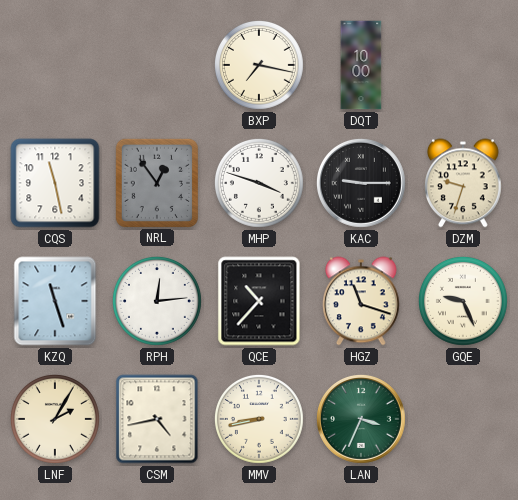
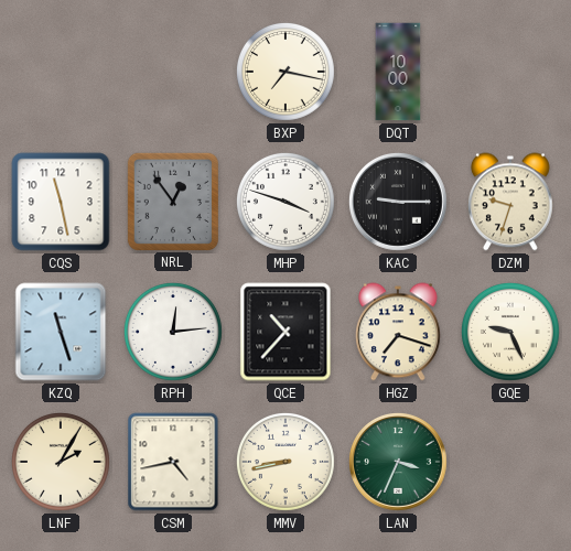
HGZ: 11:18 -> 7:18
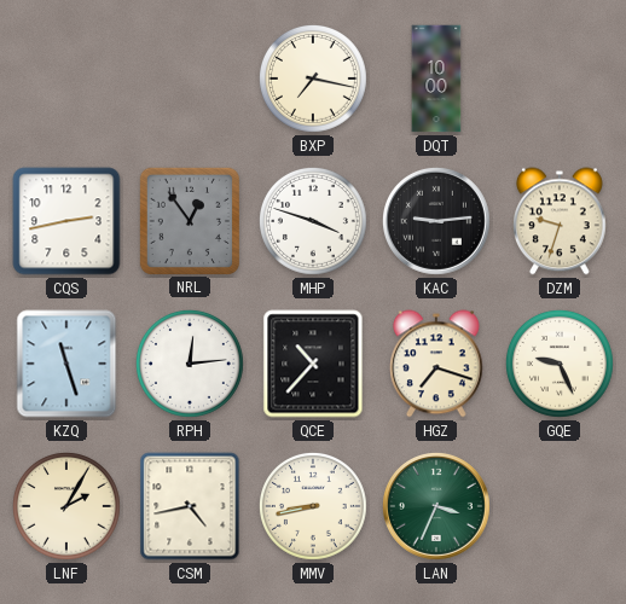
CQS: 11:28 -> 2:43
KAC: 9:15 -> 9:14
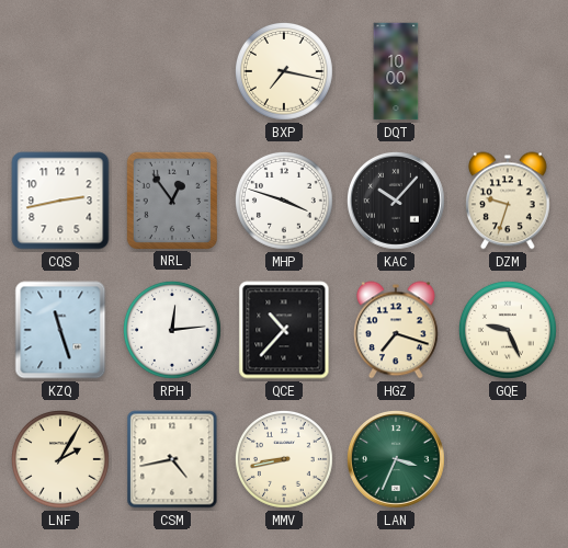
KAC: 9:14 -> 10:07
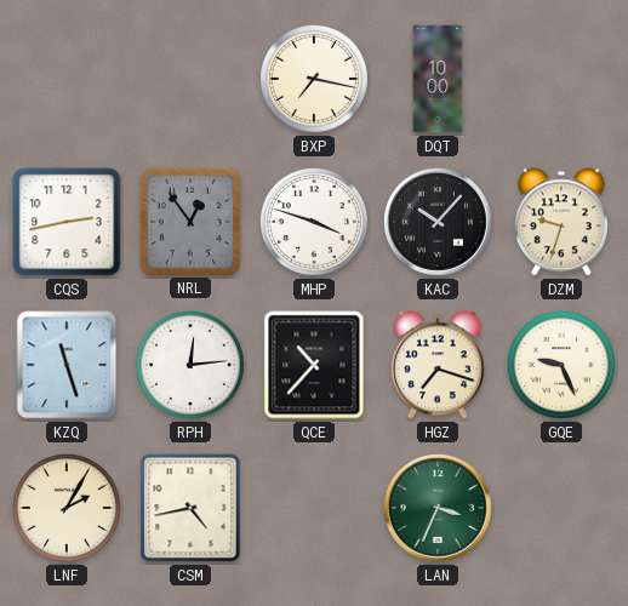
MMV: 8:43 -> none
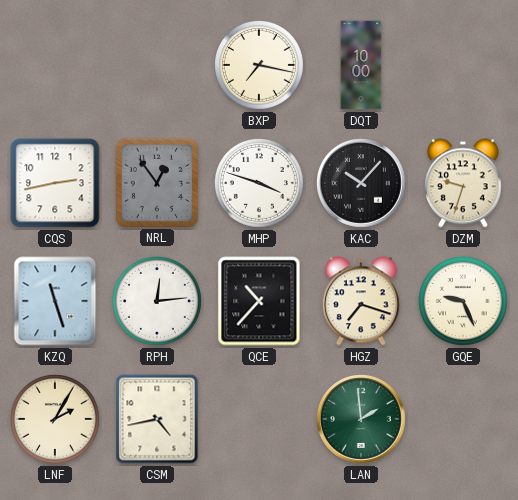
LAN: 3:34 -> 1:59
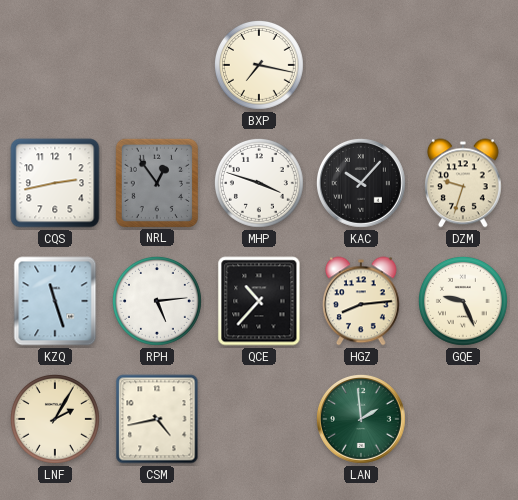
DQT: 10:00 -> none
RPH: 12:14 -> 5:14
HGZ: 7:18 -> 8:14
